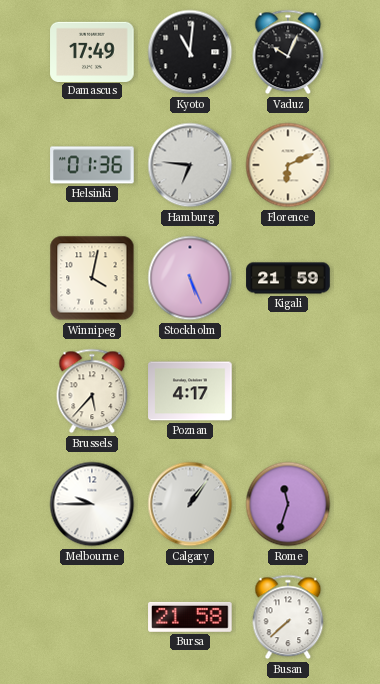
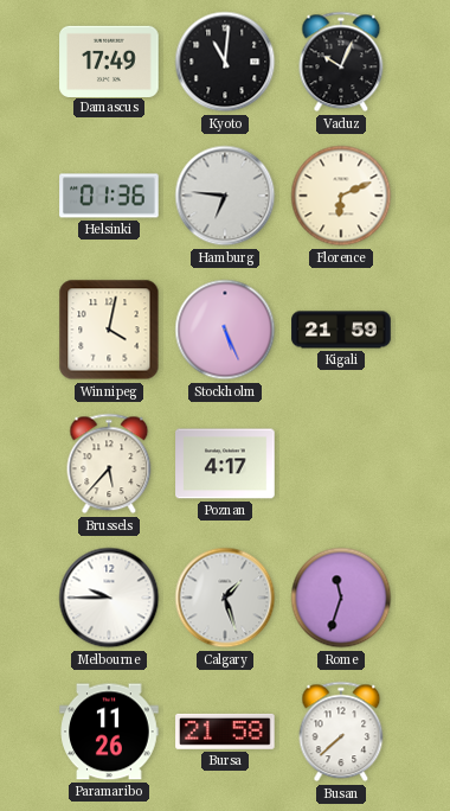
Calgary: 1:06 -> 1:27
Paramaribo: none -> 11:26
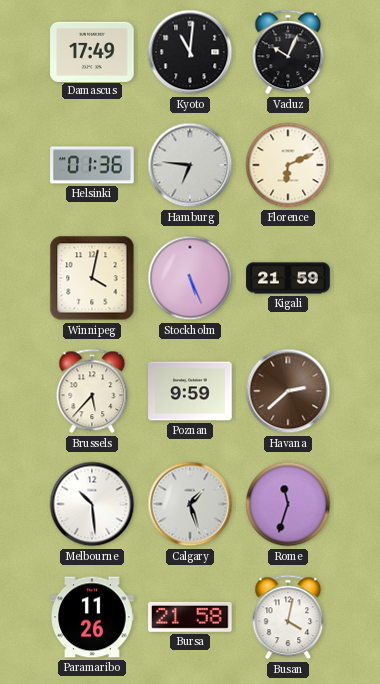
Poznan: 4:17 -> 9:59
Havana: none -> 2:38
Melbourne: 9:45 -> 10:29
Busan: 7:38 -> 4:02
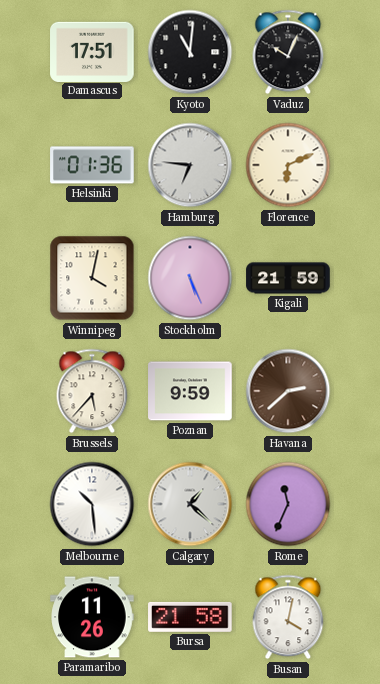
Damascus: 17:49 -> 17:51
Calgary: 1:27 -> 1:22
Rome: 11:33 -> 11:34
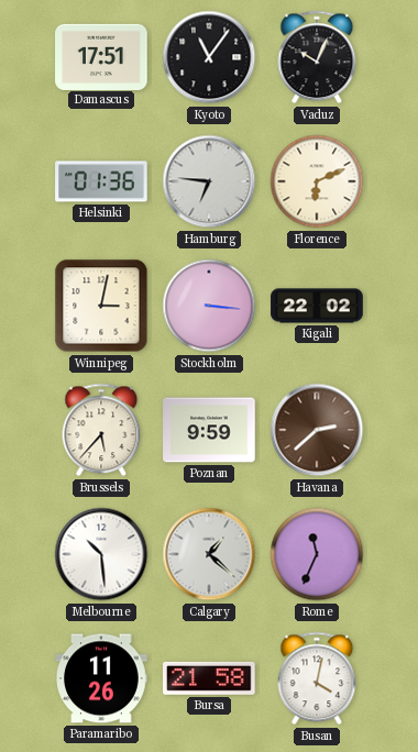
Kyoto: 11:01 -> 11:06
Winnipeg: 4:02 -> 3:02
Stockholm: 5:26 -> 3:16
Kigali: 21:59 -> 22:02
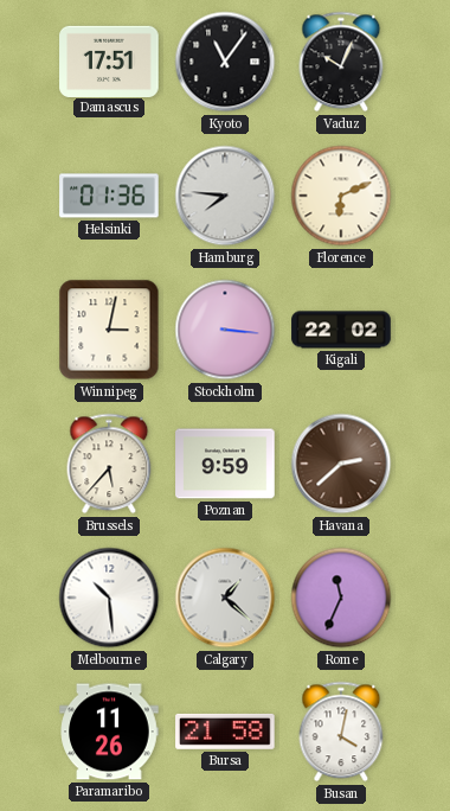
Hamburg: 6:46 -> 7:46
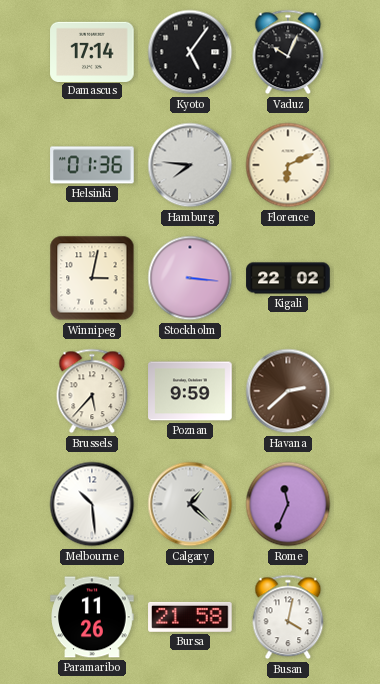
Damascus: 17:51 -> 17:14
Kyoto: 11:06 -> 5:06
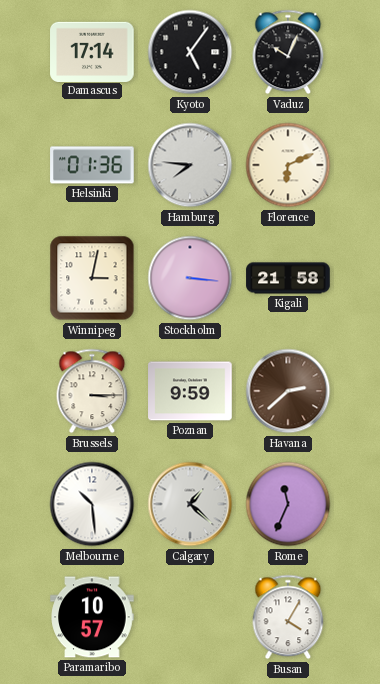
Kigali: 22:02 -> 21:58
Brussels: 5:37 -> 3:15
Paramaribo: 11:26 -> 10:57
Bursa: 21:58 -> none
Busan: 4:02 -> 4:05
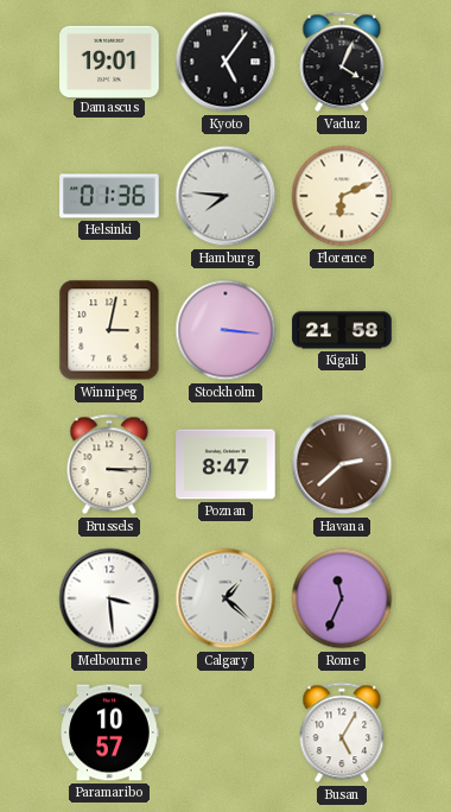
Damascus: 17:14 -> 19:01
Vaduz: 10:04 -> 4:04
Poznan: 9:59 -> 8:47
Melbourne: 10:29 -> 3:29
Busan: 4:05 -> 5:05
